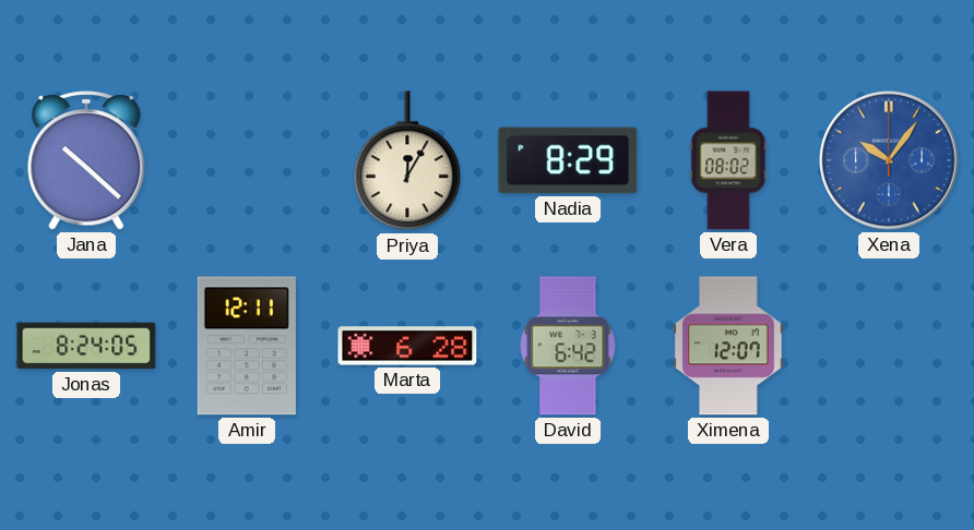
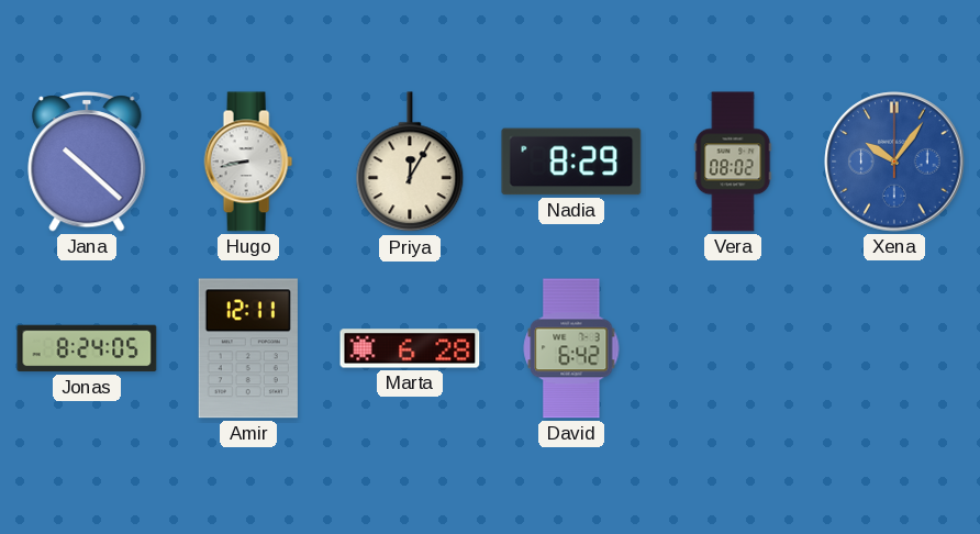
Hugo: none -> 8:43
Ximena: 12:07 -> none
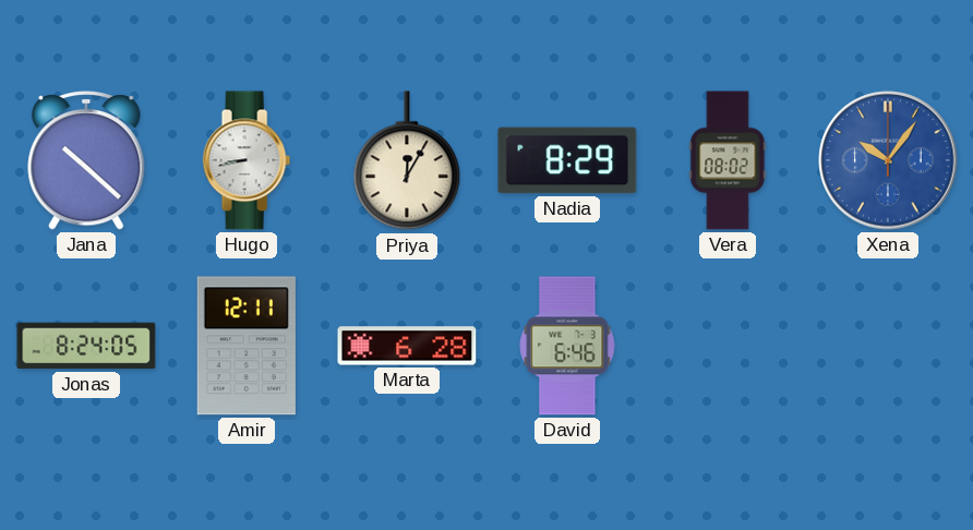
David: 6:42 -> 6:46
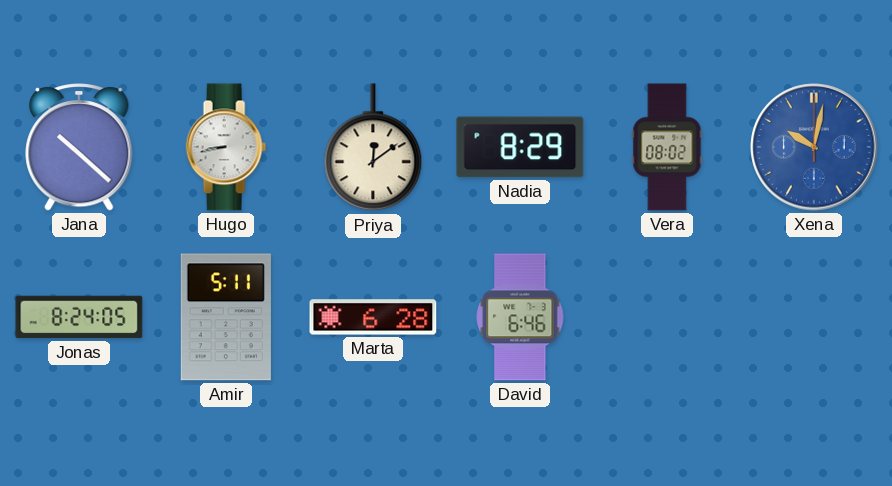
Priya: 12:05 -> 12:09
Xena: 10:06 -> 10:02
Amir: 12:11 -> 5:11
